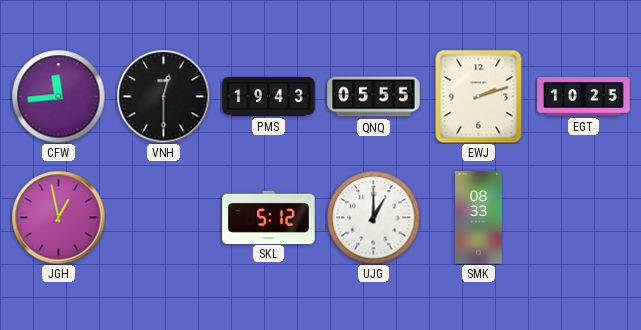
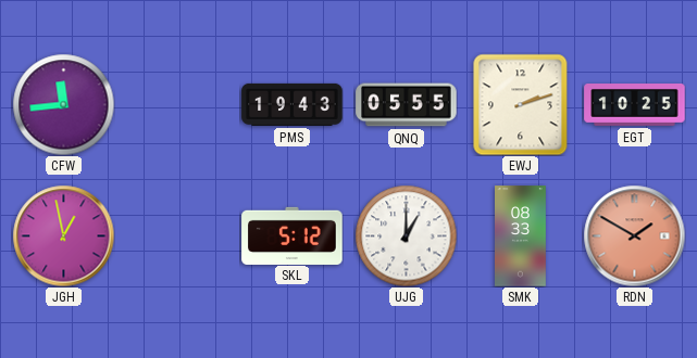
VNH: 12:30 -> none
RDN: none -> 1:50
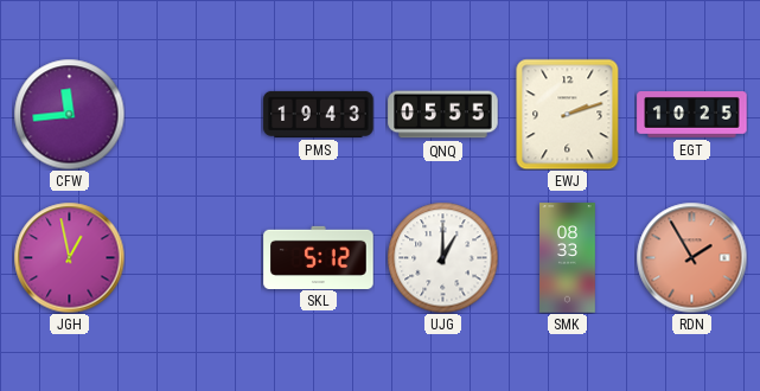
RDN: 1:50 -> 1:55
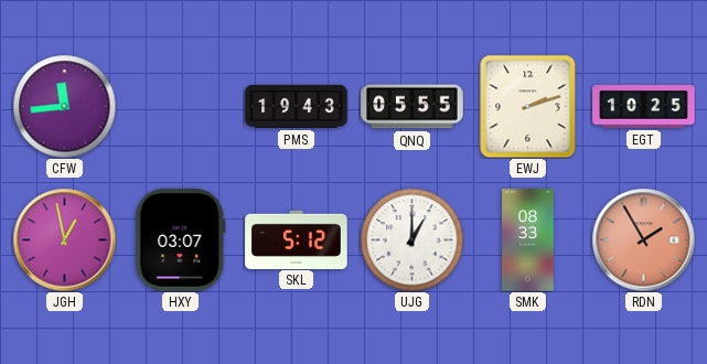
HXY: none -> 03:07
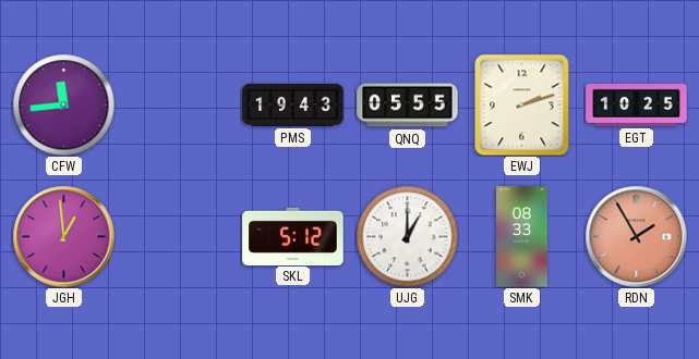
JGH: 12:58 -> 12:59
HXY: 03:07 -> none
